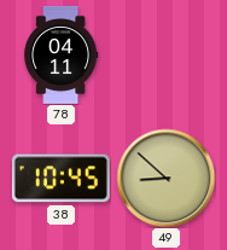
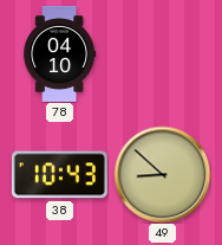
78: 04:11 -> 04:10
38: 10:45 -> 10:43
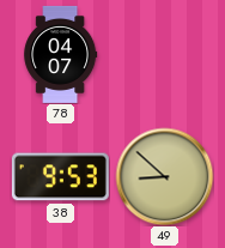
78: 04:10 -> 04:07
38: 10:43 -> 9:53
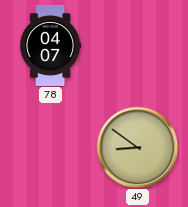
38: 9:53 -> none
49: 8:52 -> 8:51
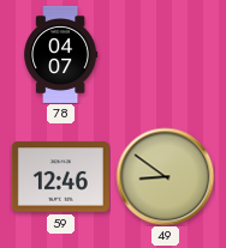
59: none -> 12:46
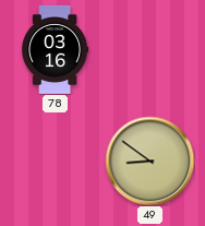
78: 04:07 -> 03:16
59: 12:46 -> none
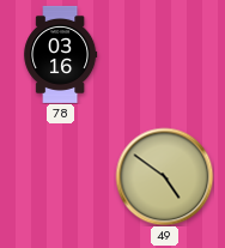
49: 8:51 -> 4:51
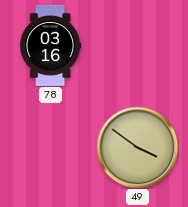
49: 4:51 -> 3:51
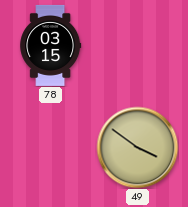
78: 03:16 -> 03:15
